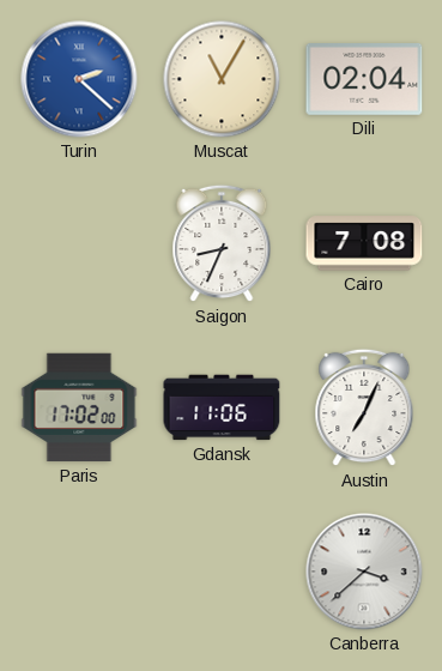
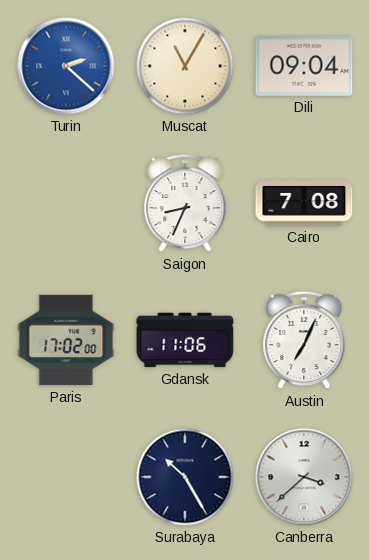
Dili: 02:04 -> 09:04
Surabaya: none -> 10:25
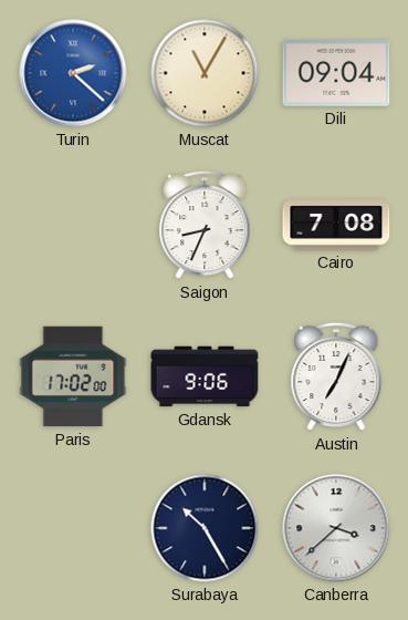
Gdansk: 11:06 -> 9:06
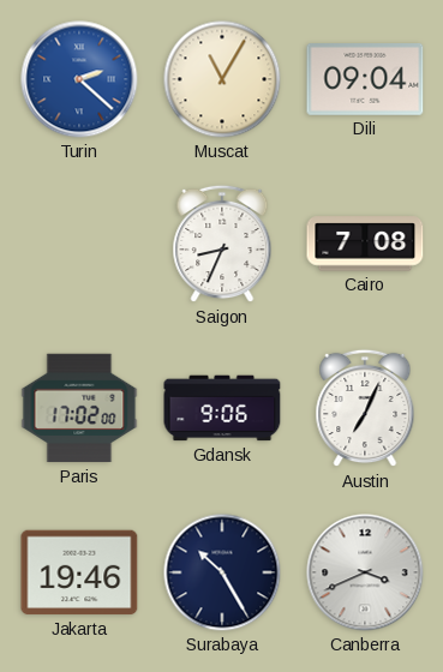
Jakarta: none -> 19:46
Canberra: 3:38 -> 3:41
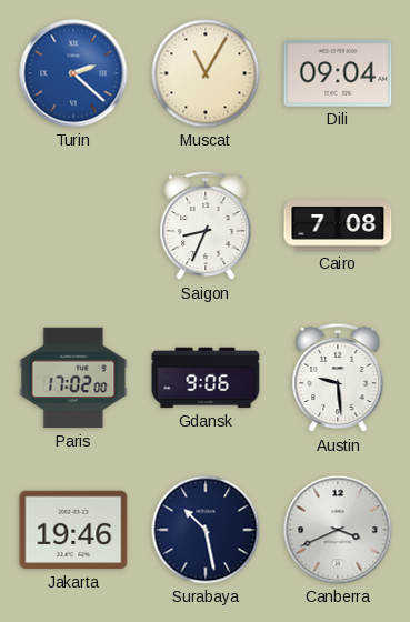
Austin: 7:04 -> 9:29
Surabaya: 10:25 -> 10:28
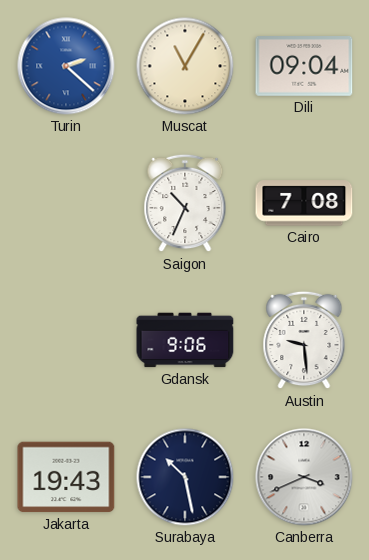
Saigon: 8:34 -> 10:34
Paris: 17:02 -> none
Jakarta: 19:46 -> 19:43
